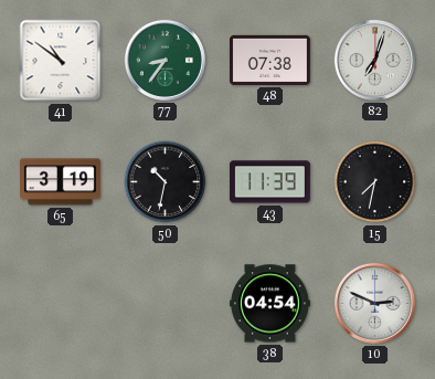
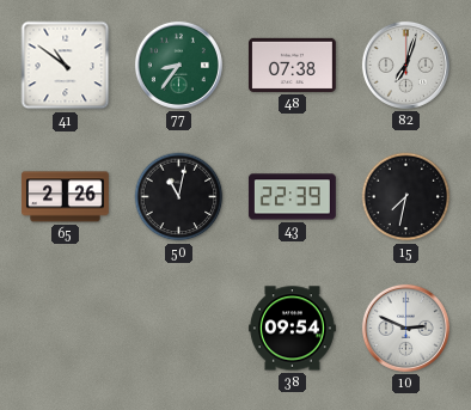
65: 3:19 -> 2:26
50: 10:32 -> 11:02
43: 11:39 -> 22:39
38: 04:54 -> 09:54
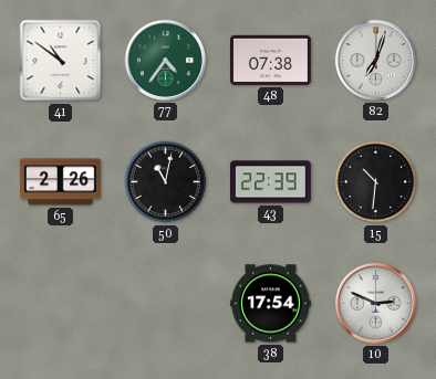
77: 8:36 -> 4:36
15: 7:32 -> 10:31
38: 09:54 -> 17:54
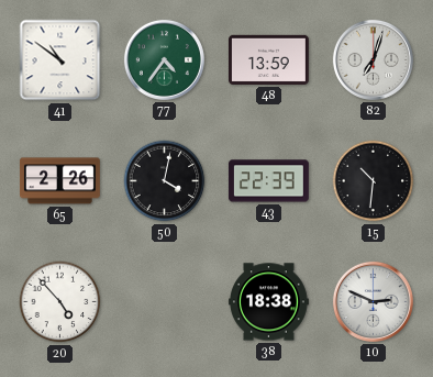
48: 07:38 -> 13:59
50: 11:02 -> 4:02
20: none -> 4:53
38: 17:54 -> 18:38
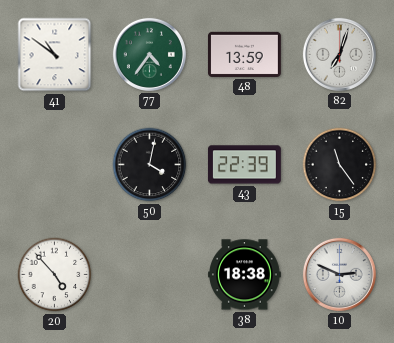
65: 2:26 -> none
15: 10:31 -> 11:24
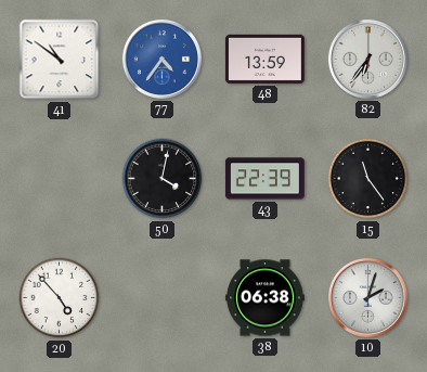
77 dial: green -> blue
82: 7:03 -> 6:36
38: 18:38 -> 06:38
10: 2:49 -> 2:03
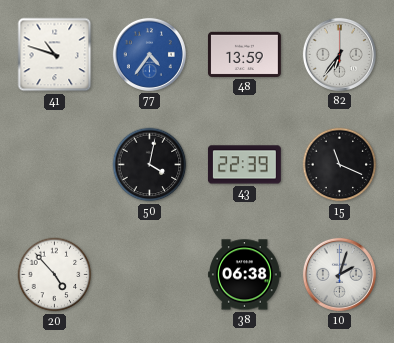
41: 10:51 -> 10:48
15: 11:24 -> 11:19
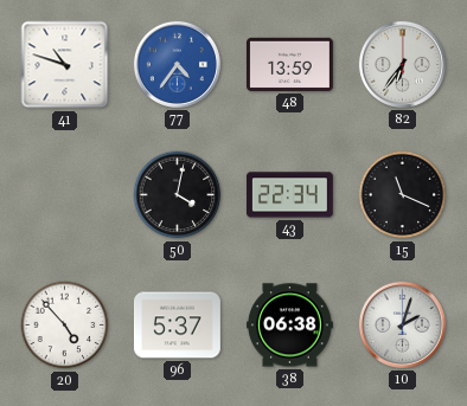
43: 22:39 -> 22:34
96: none -> 5:37
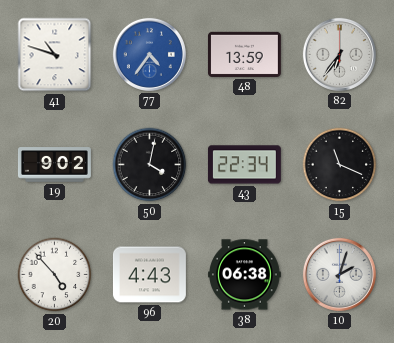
19: none -> 9:02
96: 5:37 -> 4:43
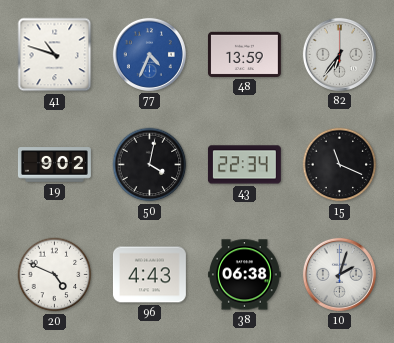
77: 4:36 -> 4:34
20: 4:53 -> 4:49
